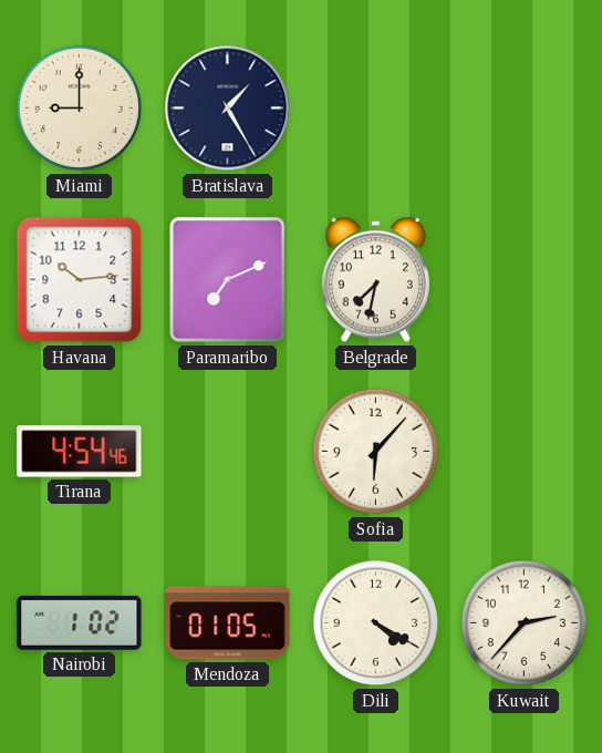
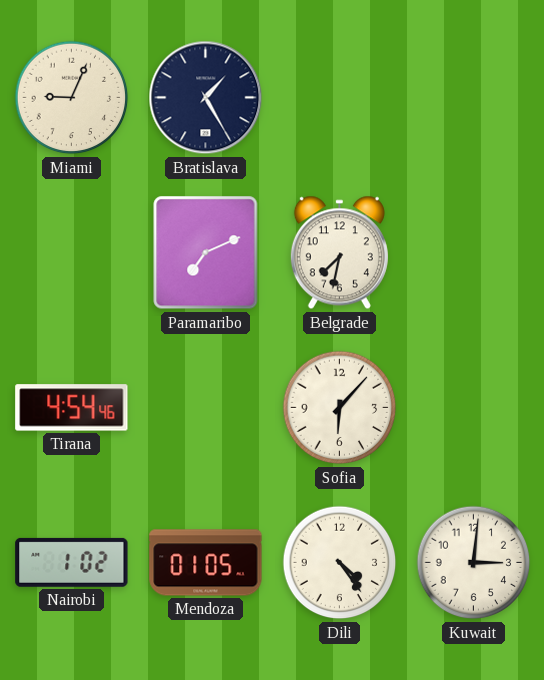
Miami: 9:00 -> 9:04
Havana: 10:14 -> none
Dili: 4:20 -> 4:24
Kuwait: 2:37 -> 3:01
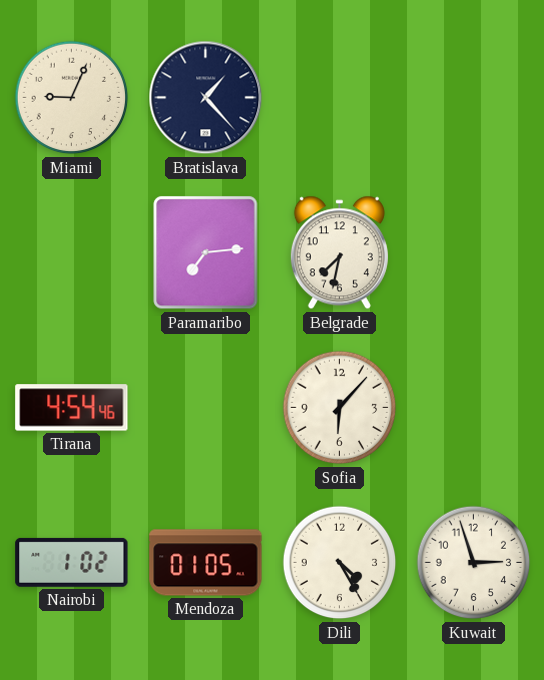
Bratislava: 1:25 -> 1:23
Paramaribo: 7:11 -> 7:14
Dili: 4:24 -> 4:25
Kuwait: 3:01 -> 2:57
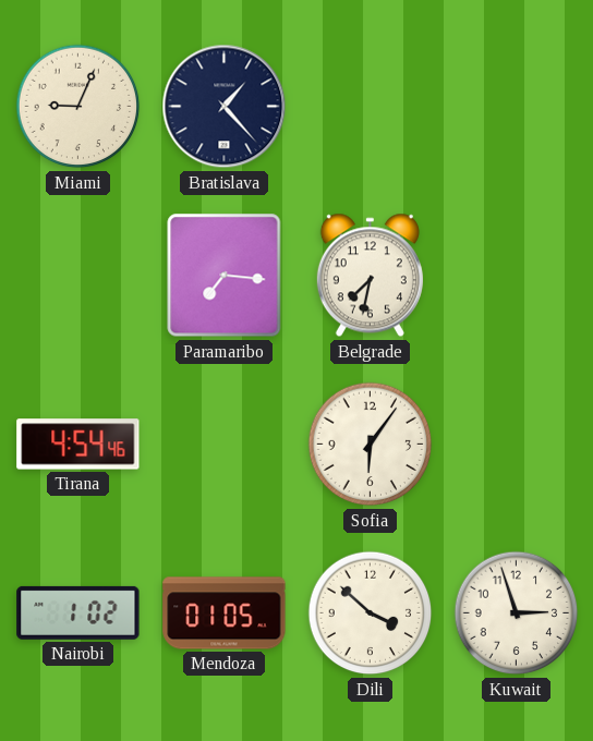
Paramaribo: 7:14 -> 7:16
Sofia: 6:07 -> 6:06
Dili: 4:25 -> 3:52
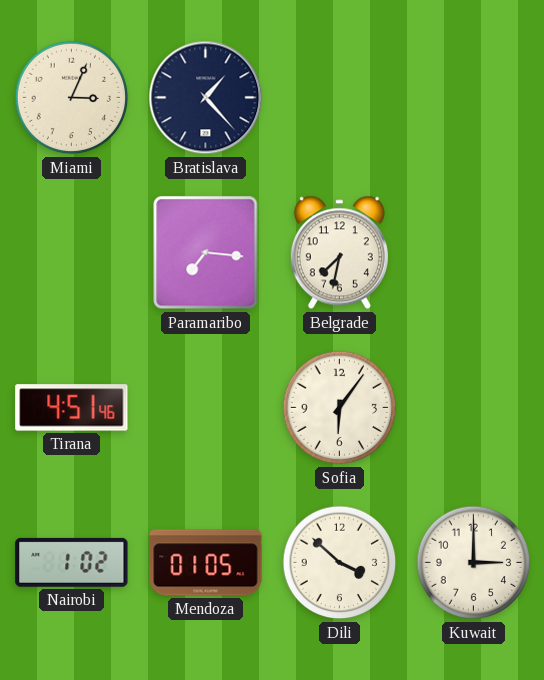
Miami: 9:04 -> 3:04
Tirana: 4:54 -> 4:51
Kuwait: 2:57 -> 3:00
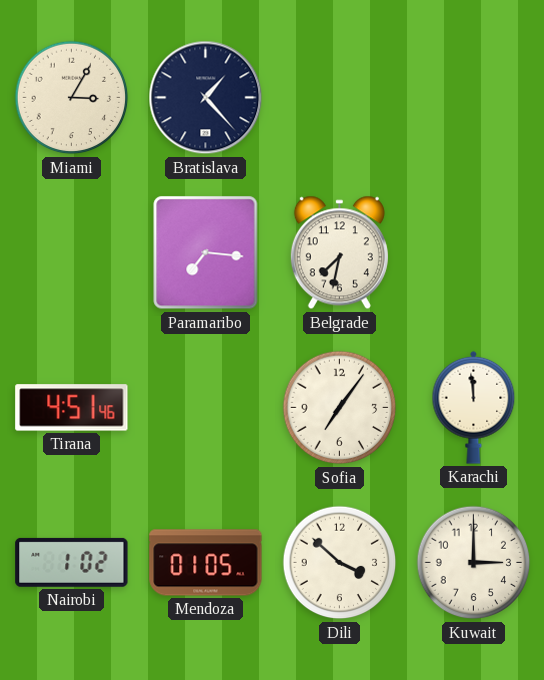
Miami: 3:04 -> 3:05
Sofia: 6:06 -> 7:06
Karachi: none -> 11:59
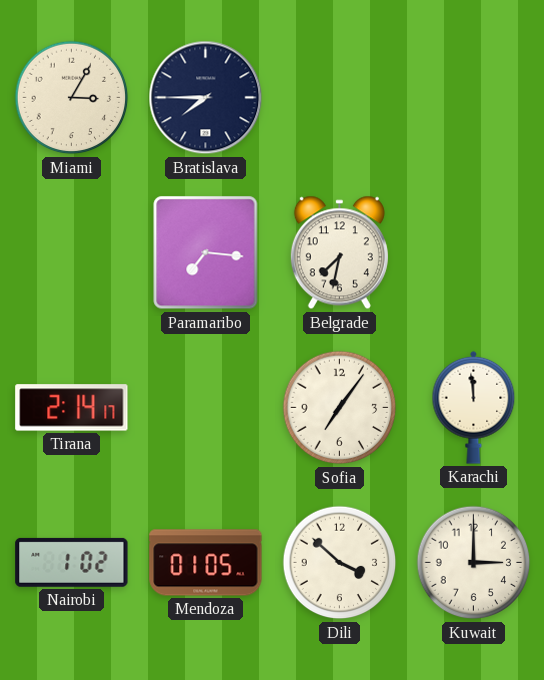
Bratislava: 1:23 -> 7:45
Tirana: 4:51 -> 2:14
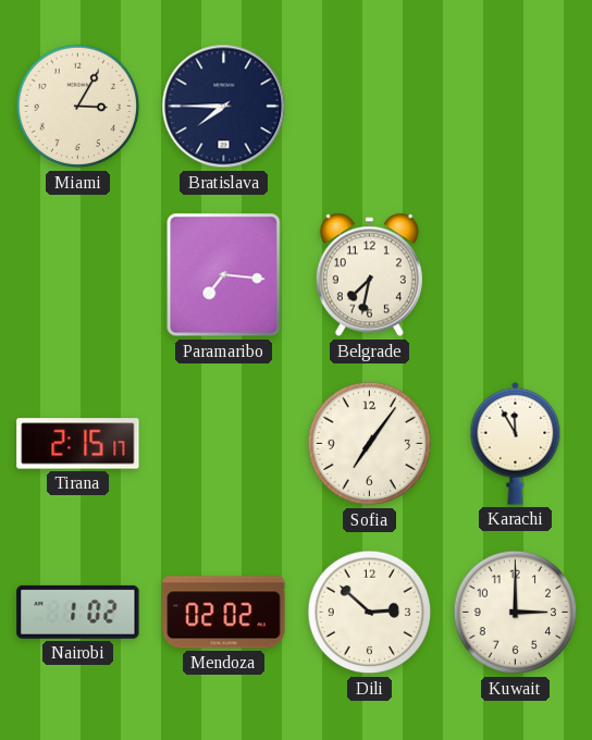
Tirana: 2:14 -> 2:15
Karachi: 11:59 -> 11:55
Mendoza: 01:05 -> 02:02
Dili: 3:52 -> 2:52
